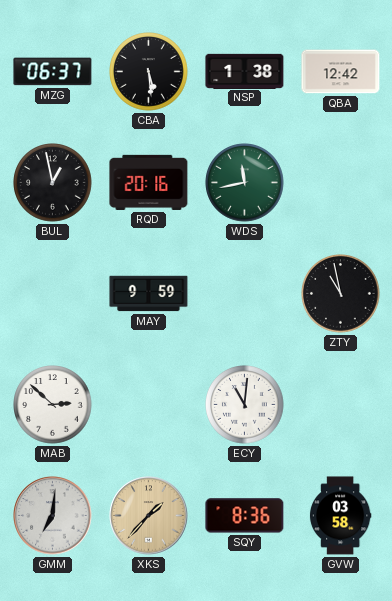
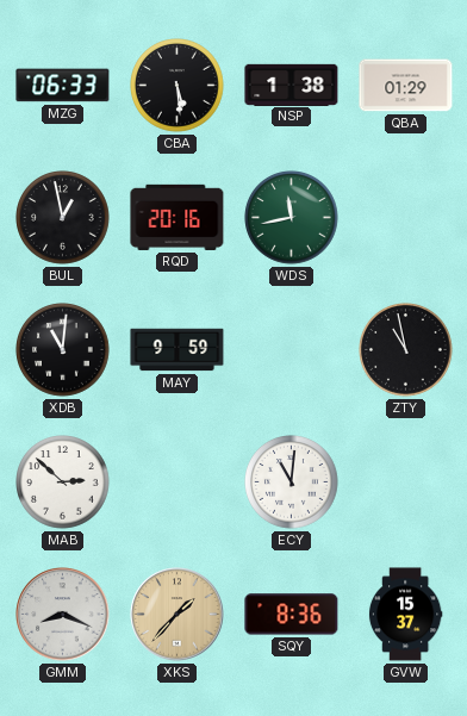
MZG: 06:37 -> 06:33
QBA: 12:42 -> 01:29
XDB: none -> 11:01
GMM: 7:01 -> 8:19
GVW: 03:58 -> 15:37
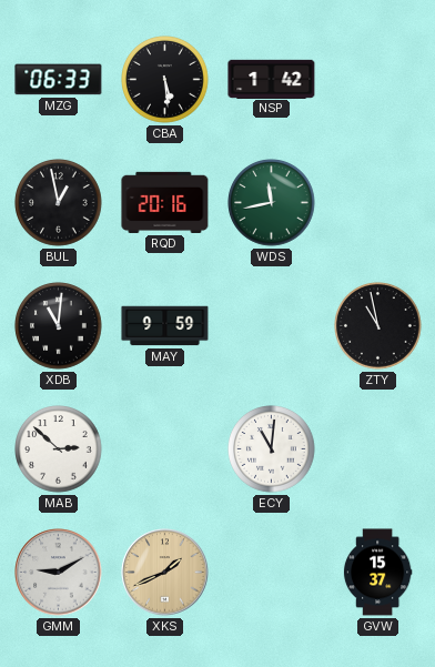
NSP: 1:38 -> 1:42
QBA: 01:29 -> none
GMM: 8:19 -> 9:10
XKS: 1:37 -> 1:41
SQY: 8:36 -> none
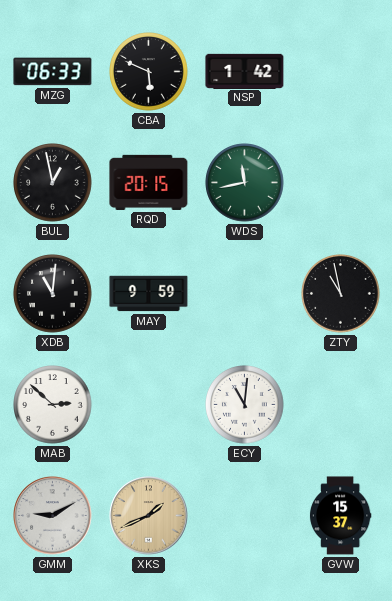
CBA: 5:29 -> 5:49
RQD: 20:16 -> 20:15
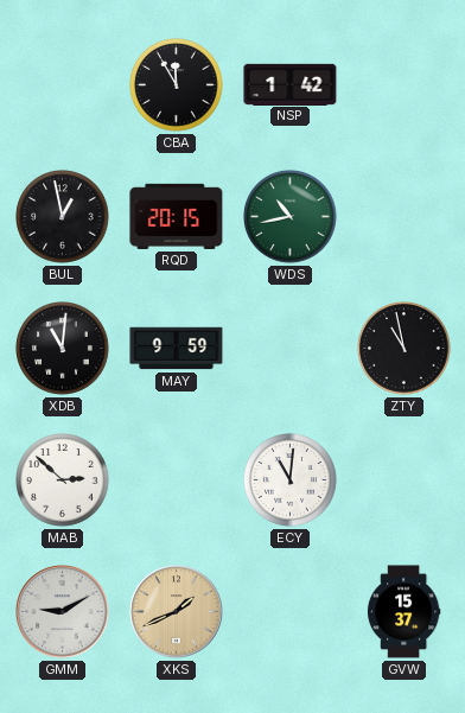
MZG: 06:33 -> none
CBA: 5:49 -> 11:55
WDS: 11:43 -> 10:43
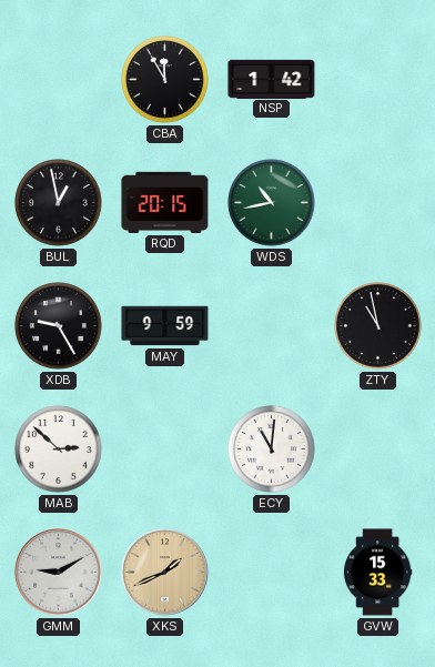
XDB: 11:01 -> 9:25
GVW: 15:37 -> 15:33
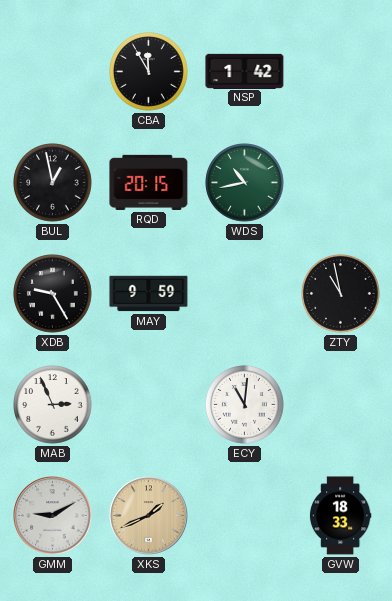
MAB: 2:52 -> 2:56
GVW: 15:33 -> 18:33
